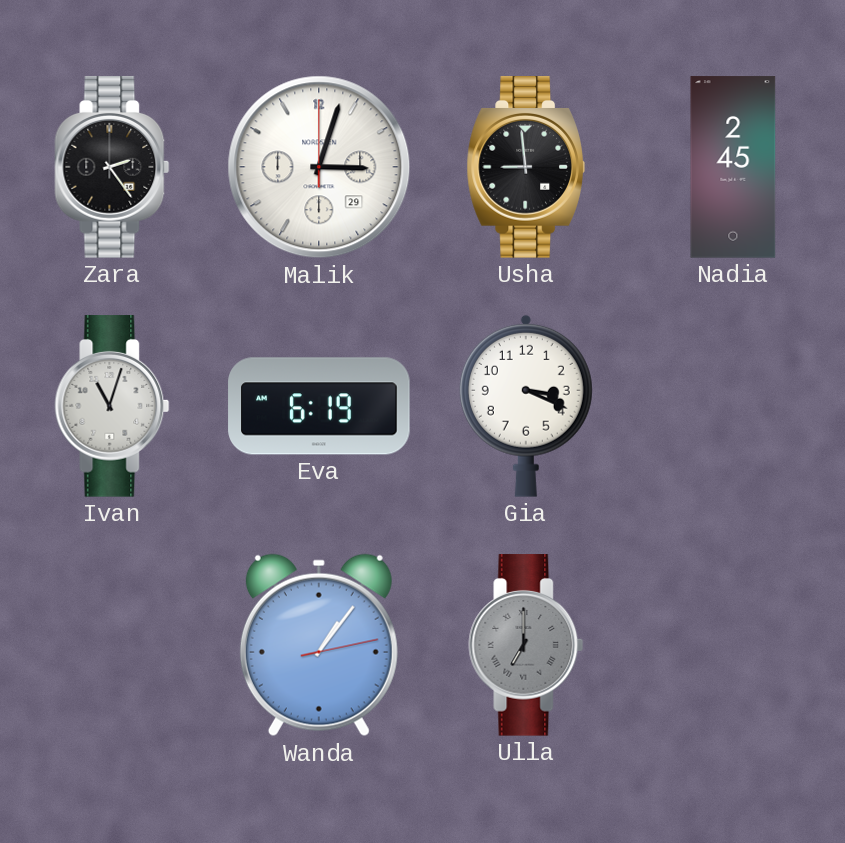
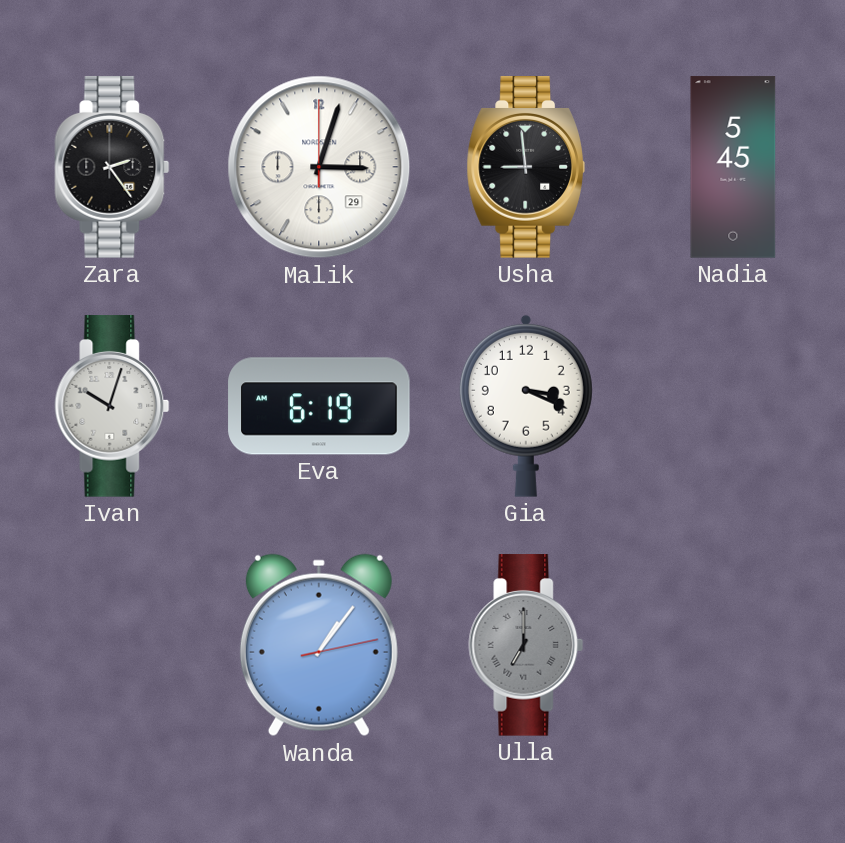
Nadia: 2:45 -> 5:45
Ivan: 11:03 -> 10:03
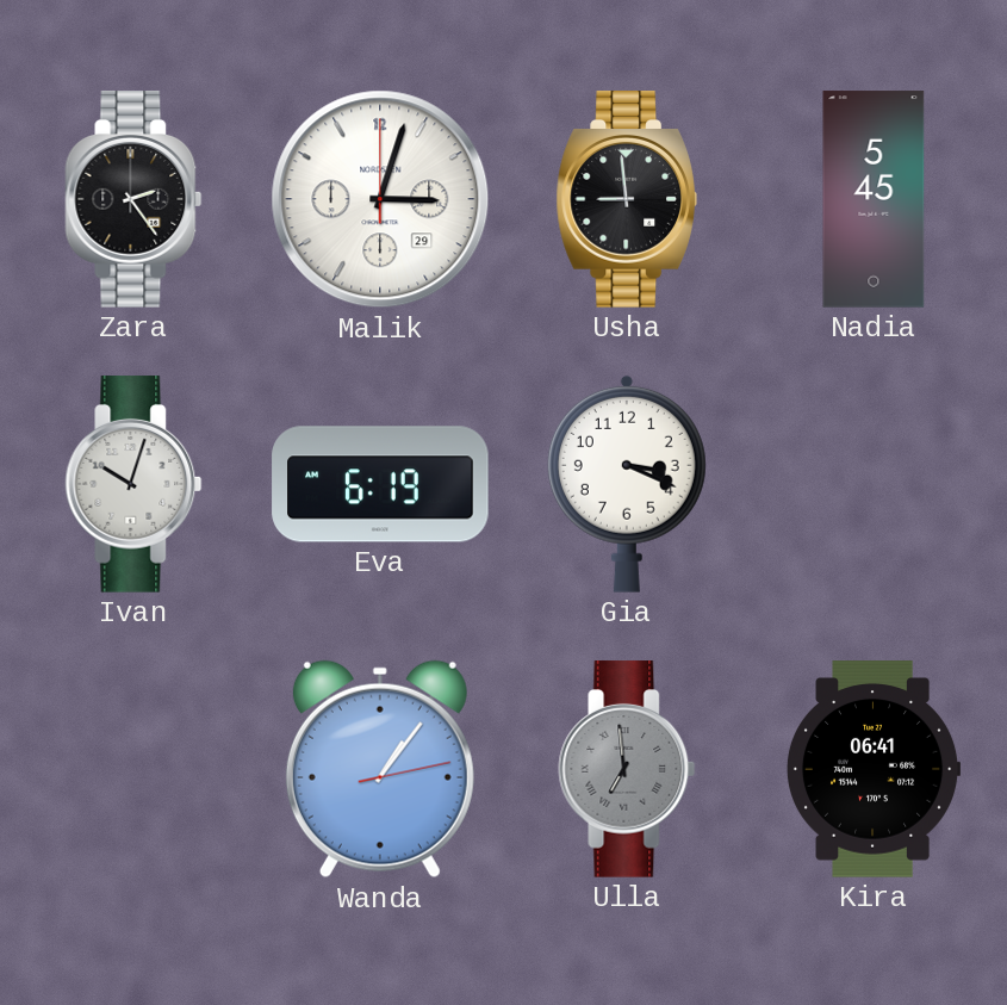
Ulla: 7:00 -> 6:59
Kira: none -> 06:41
